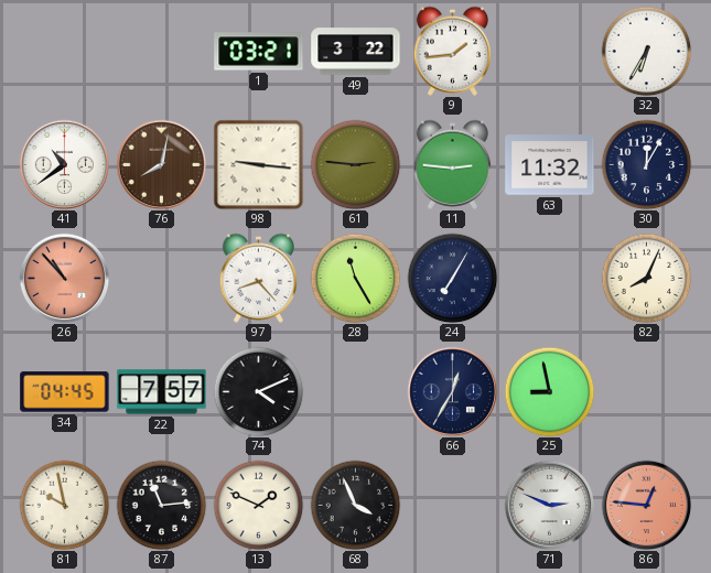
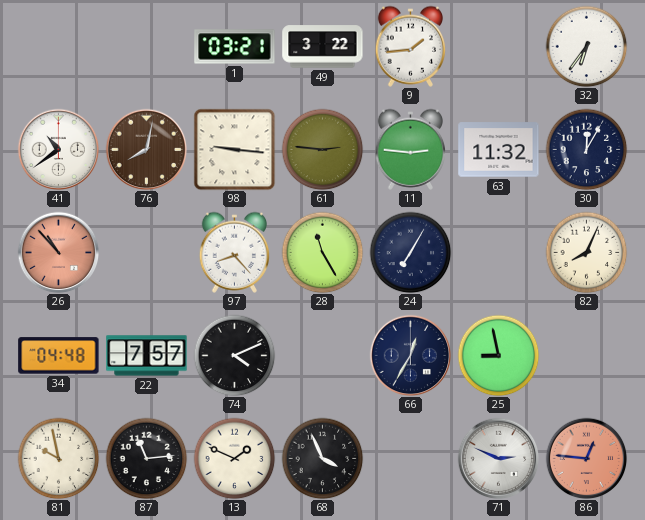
32: 6:35 -> 6:36
34: 04:45 -> 04:48
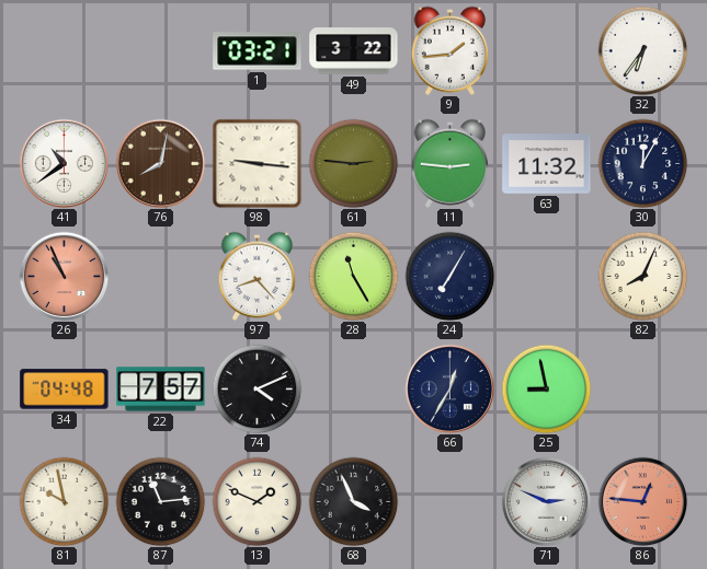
26: 10:53 -> 10:56
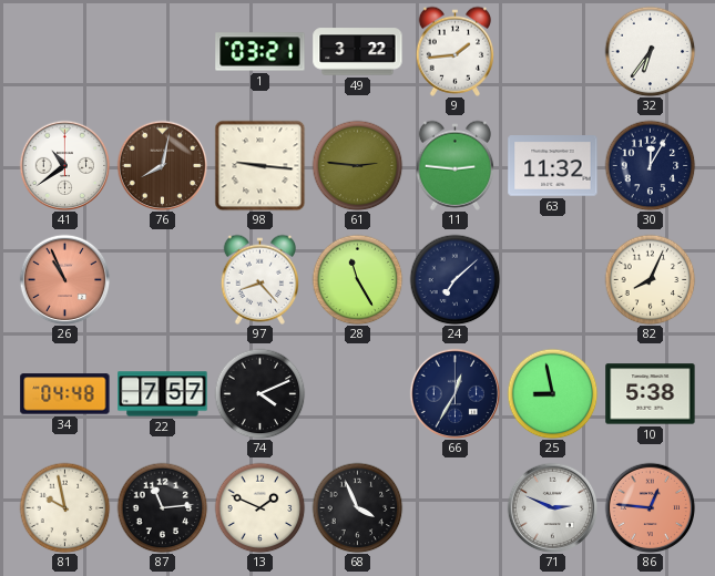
24: 7:05 -> 7:08
10: none -> 5:38
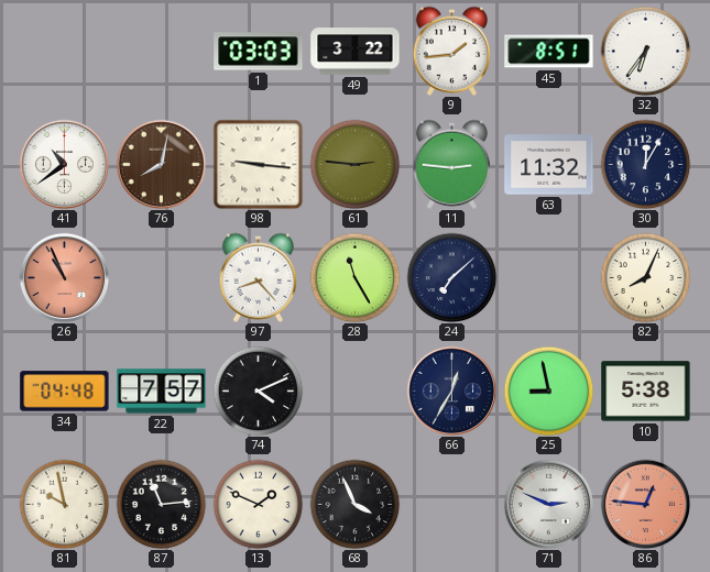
1: 03:21 -> 03:03
45: none -> 8:51
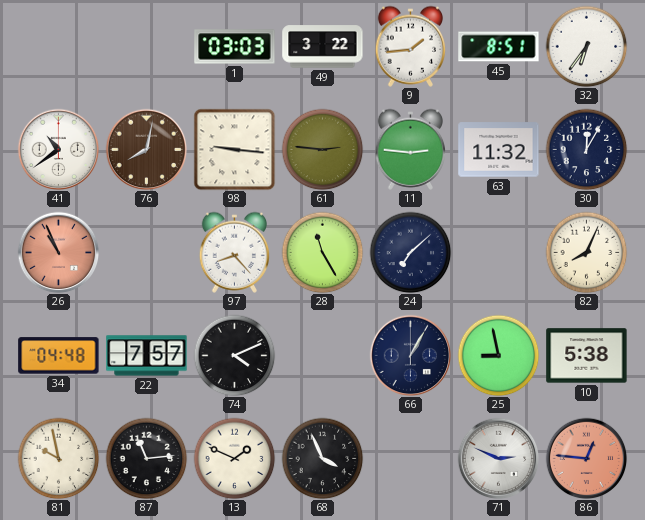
66: 12:35 -> 1:05
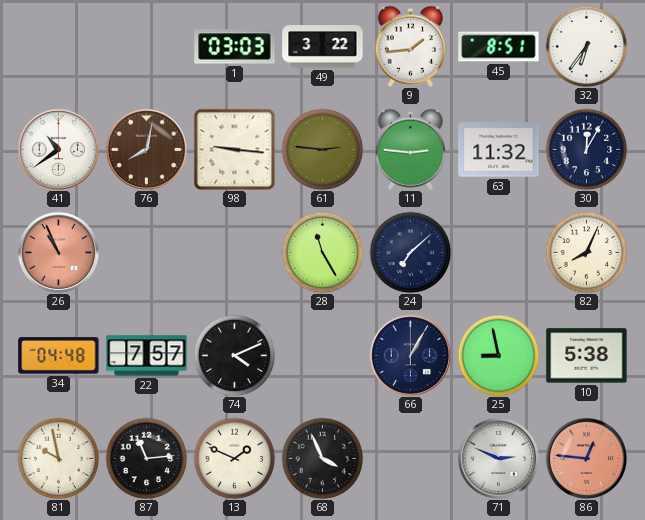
97: 8:23 -> none
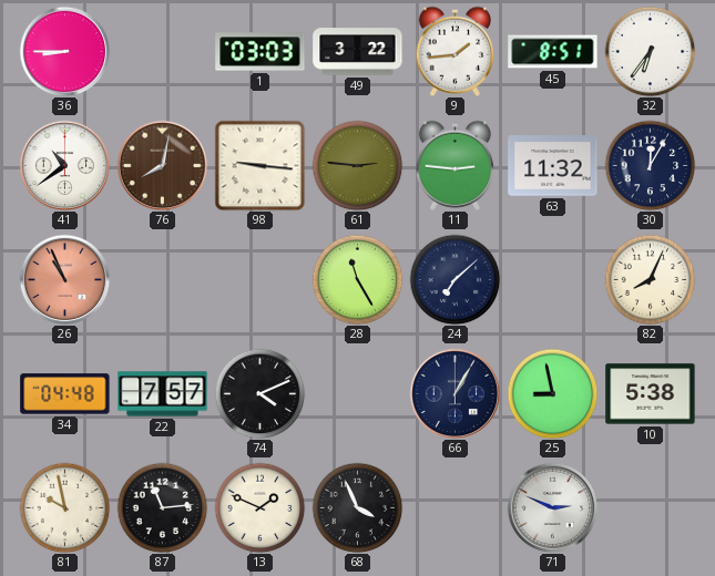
36: none -> 8:45
86: 12:46 -> none
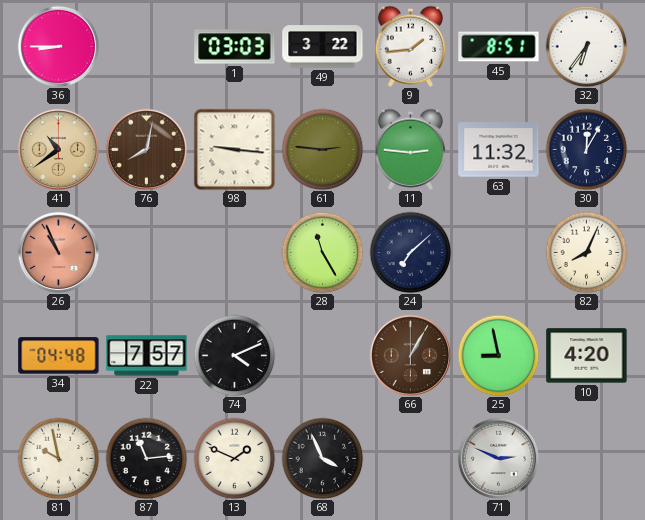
41 dial: white -> champagne
66 dial: navy -> brown
10: 5:38 -> 4:20
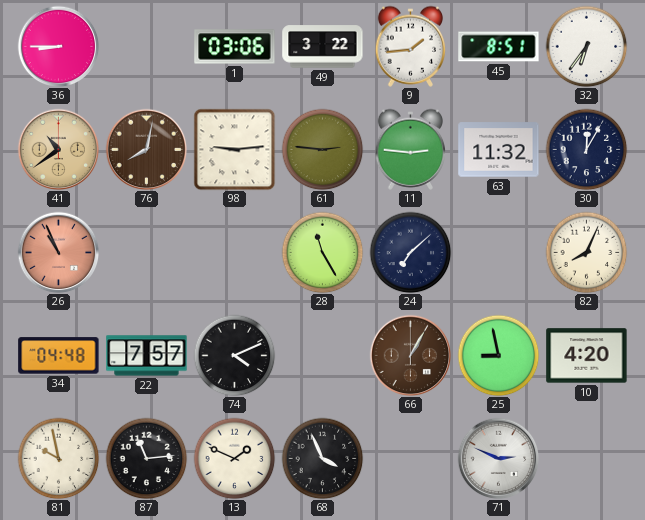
1: 03:03 -> 03:06
98: 9:16 -> 9:14
